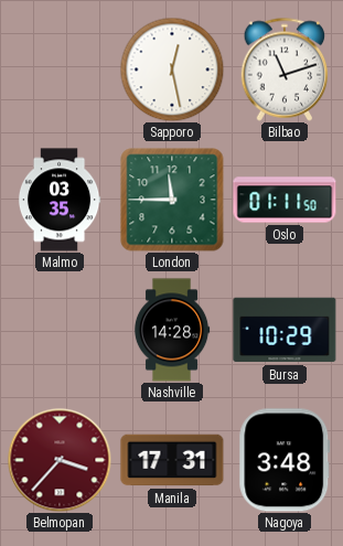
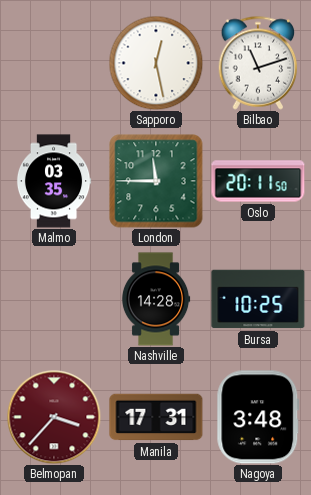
Oslo: 01:11 -> 20:11
Bursa: 10:29 -> 10:25
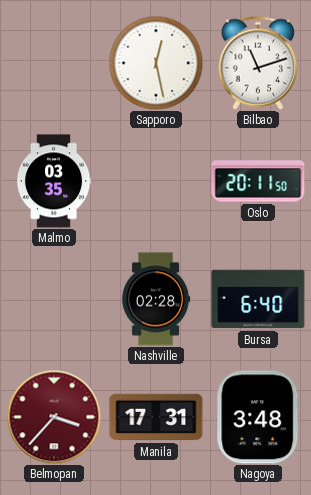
London: 11:45 -> none
Nashville: 14:28 -> 02:28
Bursa: 10:25 -> 6:40
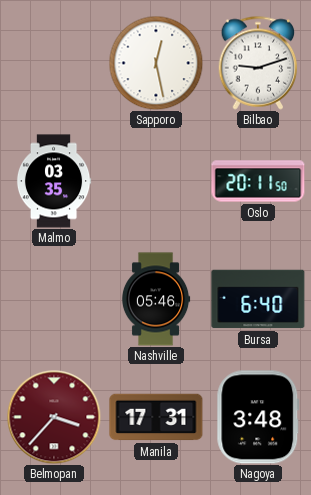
Bilbao: 11:12 -> 9:12
Nashville: 02:28 -> 05:46
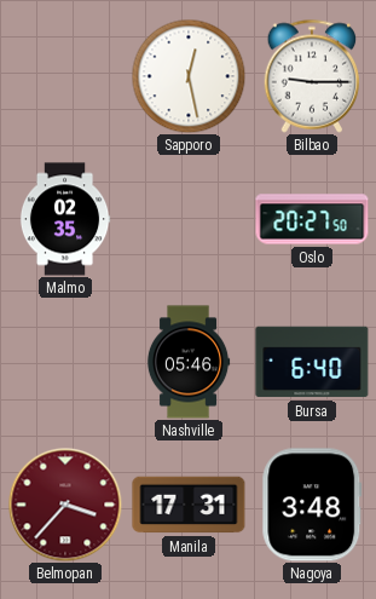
Bilbao: 9:12 -> 9:15
Malmo: 03:35 -> 02:35
Oslo: 20:11 -> 20:27
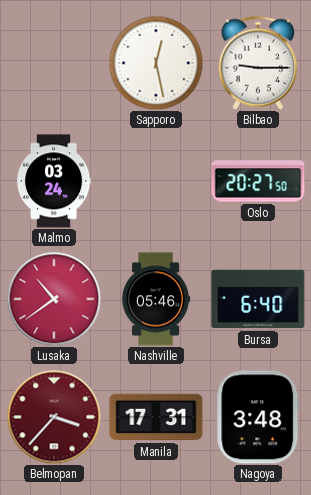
Malmo: 02:35 -> 03:24
Lusaka: none -> 10:39
